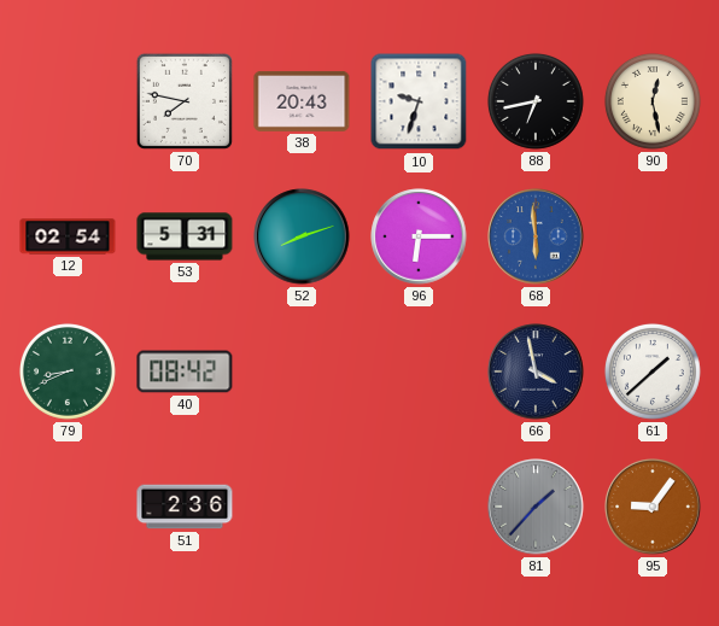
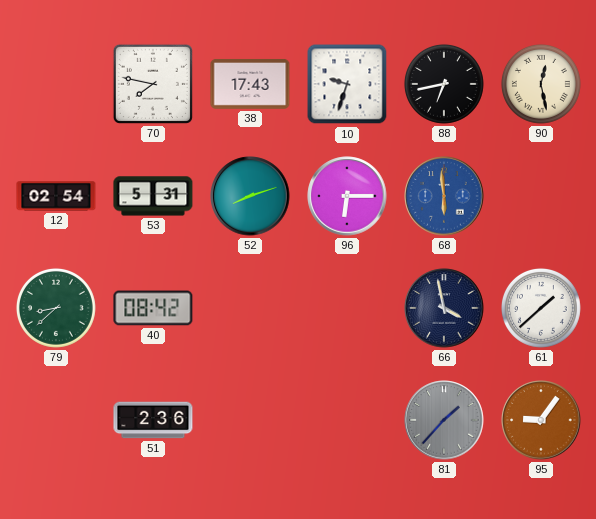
38: 20:43 -> 17:43
79: 8:41 -> 8:38
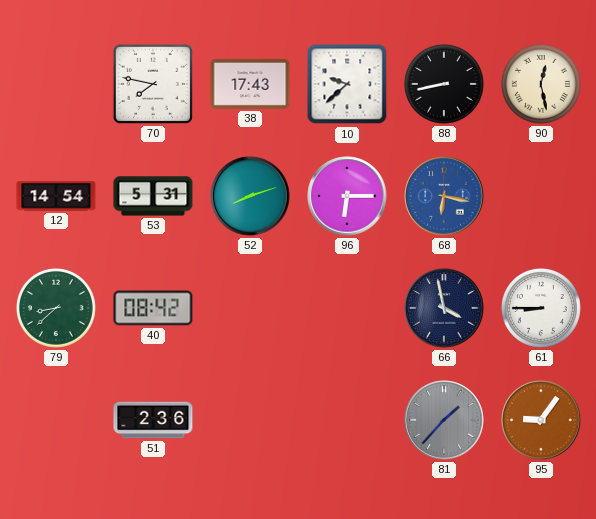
10: 9:33 -> 9:38
88: 6:43 -> 8:43
12: 02:54 -> 14:54
68: 5:59 -> 6:17
61: 1:38 -> 8:45
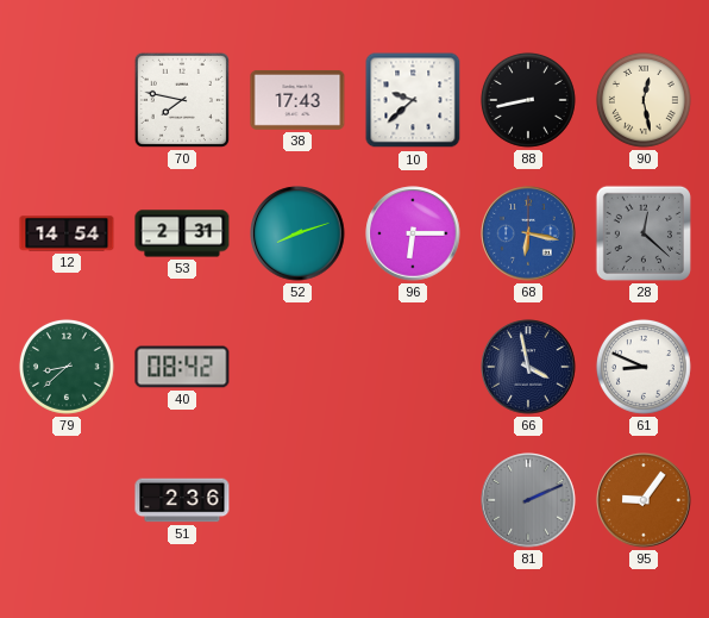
53: 5:31 -> 2:31
28: none -> 12:22
61: 8:45 -> 8:49
81: 1:37 -> 2:11
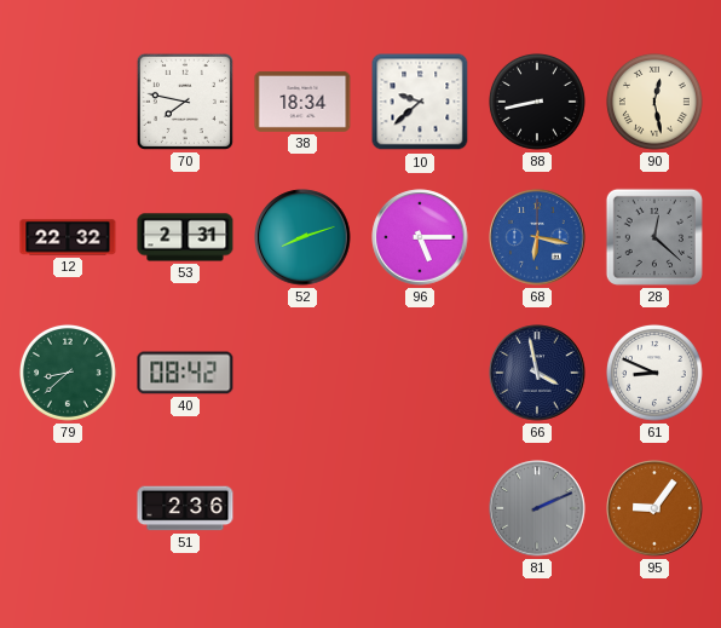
38: 17:43 -> 18:34
12: 14:54 -> 22:32
96: 6:15 -> 5:15
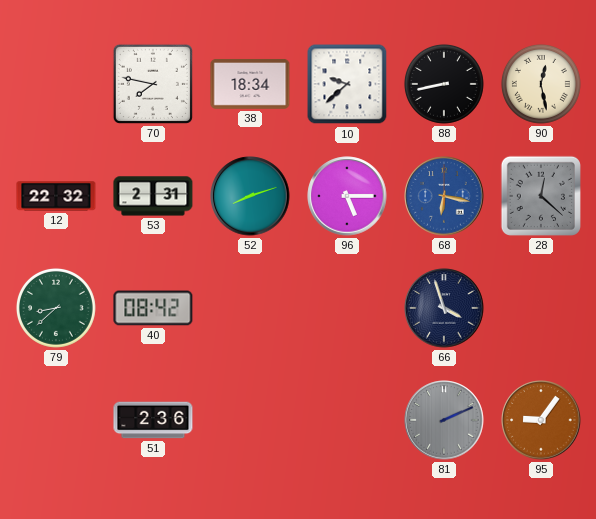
66: 3:58 -> 3:57
61: 8:49 -> none
